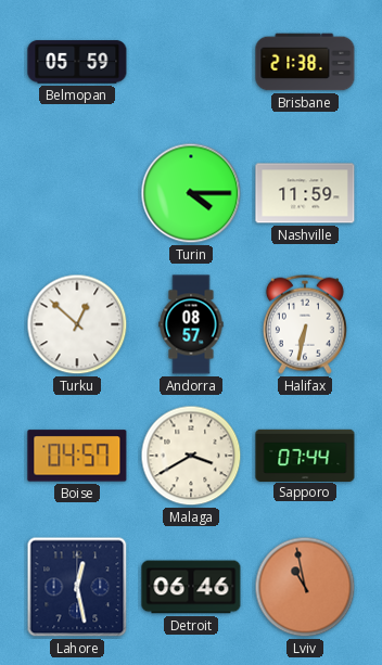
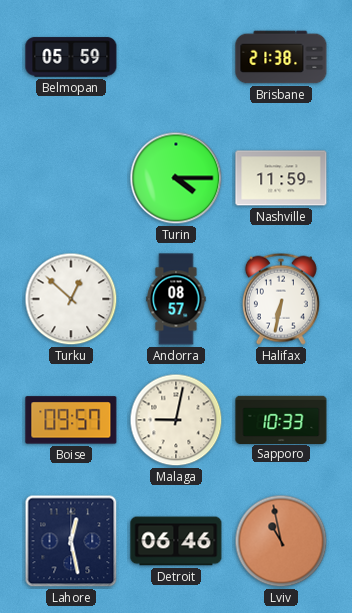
Boise: 04:57 -> 09:57
Malaga: 3:40 -> 9:02
Sapporo: 07:44 -> 10:33
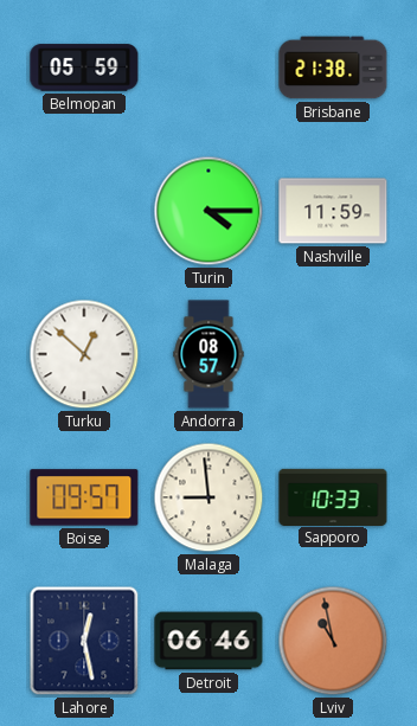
Halifax: 6:32 -> none
Malaga: 9:02 -> 8:59
